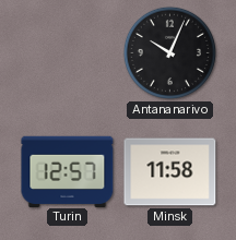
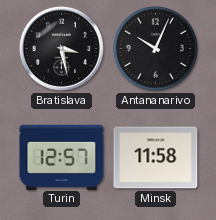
Bratislava: none -> 3:28
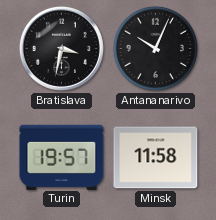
Bratislava: 3:28 -> 3:32
Turin: 12:57 -> 19:57
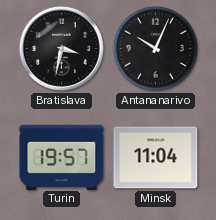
Minsk: 11:58 -> 11:04
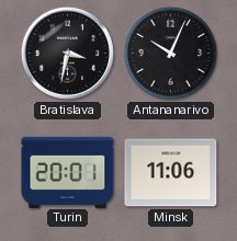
Turin: 19:57 -> 20:01
Minsk: 11:04 -> 11:06
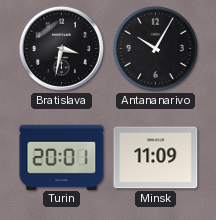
Antananarivo: 10:04 -> 10:05
Minsk: 11:06 -> 11:09
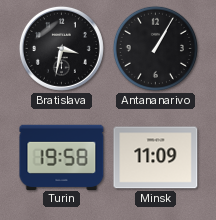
Antananarivo: 10:05 -> 1:05
Turin: 20:01 -> 19:58
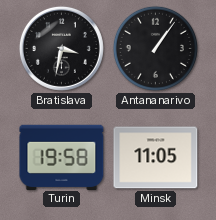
Antananarivo: 1:05 -> 1:06
Minsk: 11:09 -> 11:05
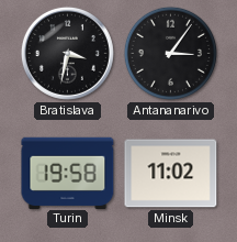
Antananarivo: 1:06 -> 3:06
Minsk: 11:05 -> 11:02
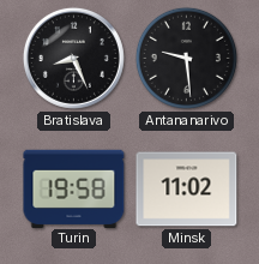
Bratislava: 3:32 -> 8:26
Antananarivo: 3:06 -> 9:29
